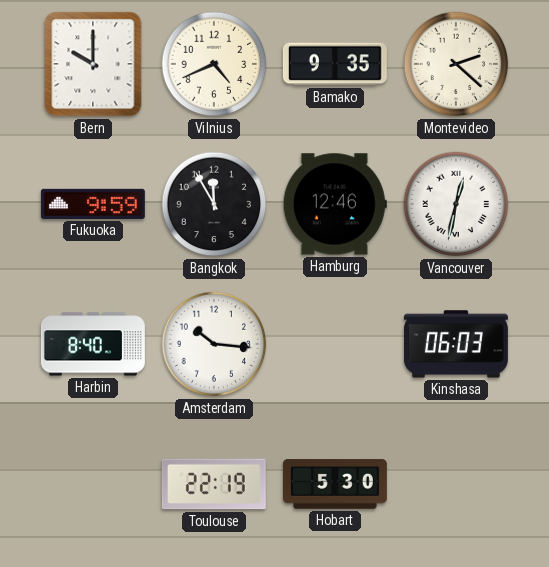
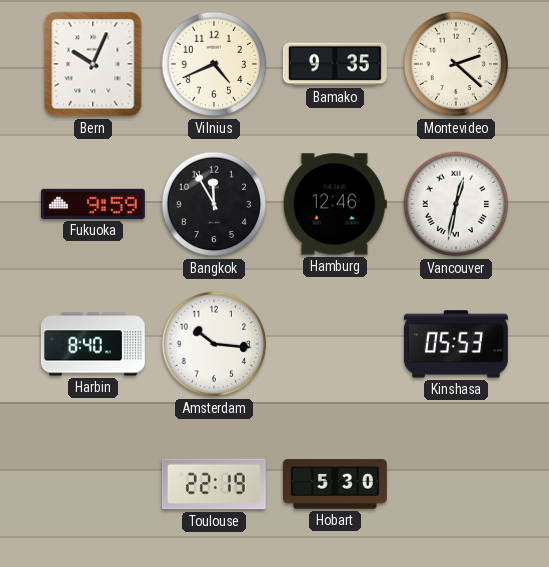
Bern: 10:00 -> 10:04
Kinshasa: 06:03 -> 05:53
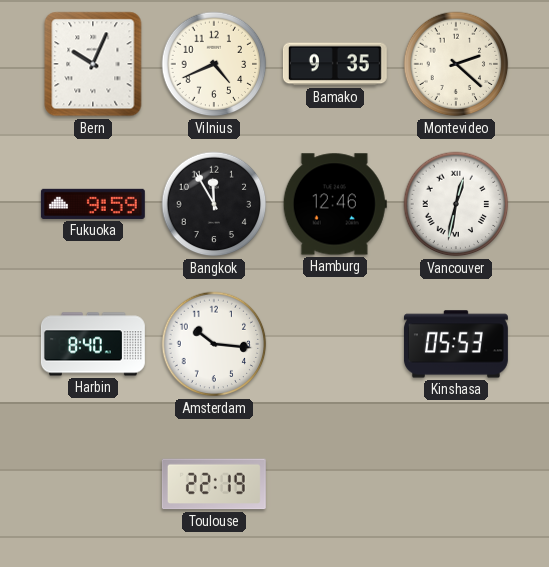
Hobart: 5:30 -> none
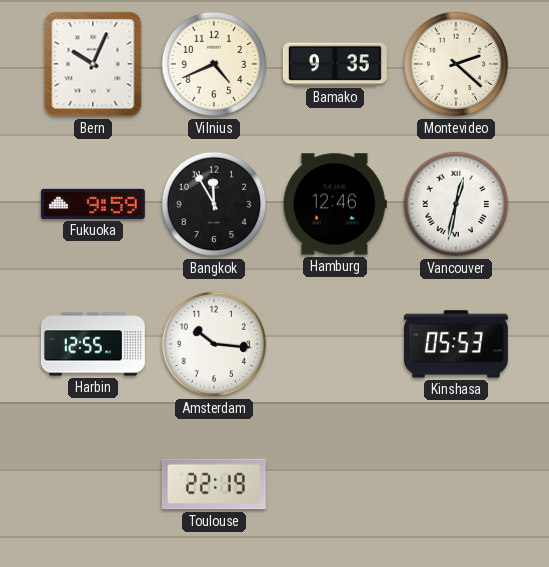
Harbin: 8:40 -> 12:55
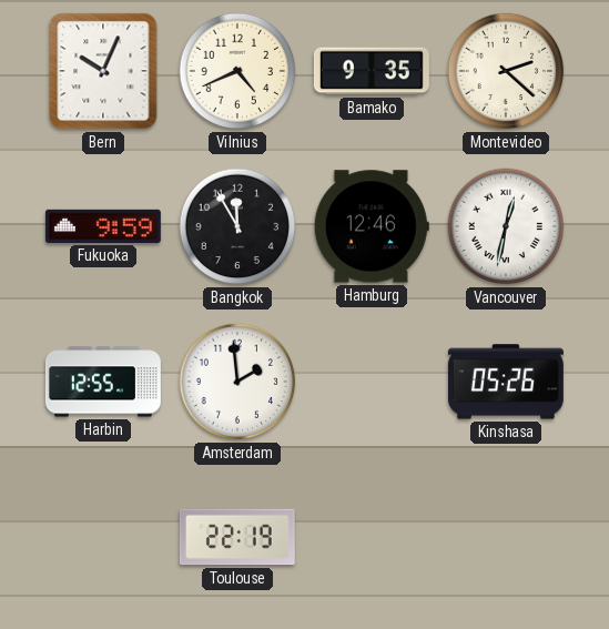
Amsterdam: 10:16 -> 1:59
Kinshasa: 05:53 -> 05:26
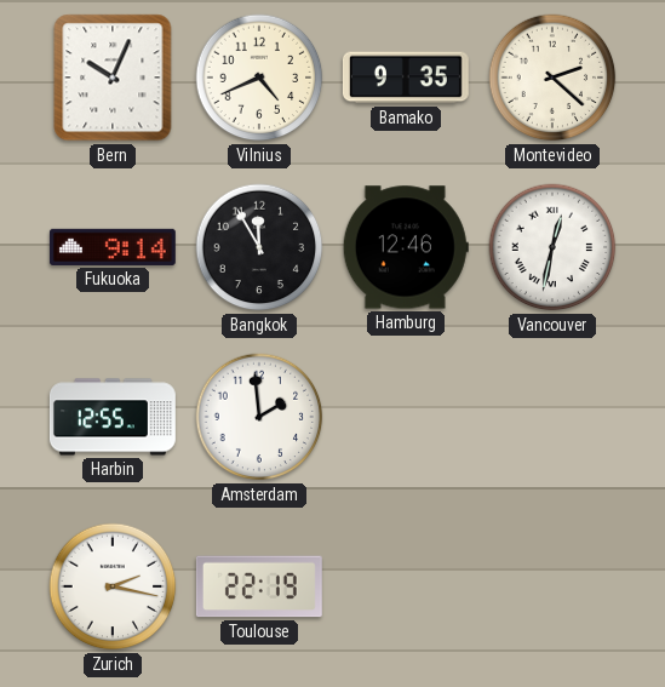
Fukuoka: 9:59 -> 9:14
Kinshasa: 05:26 -> none
Zurich: none -> 2:17
